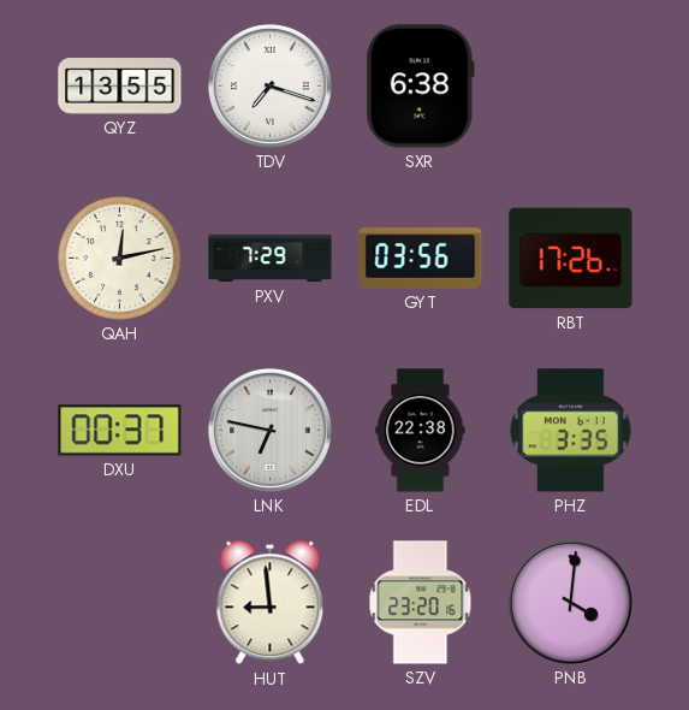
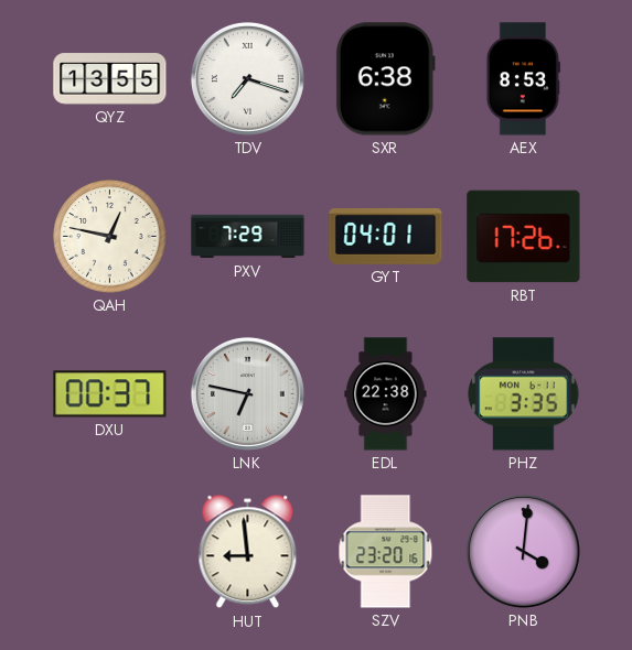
AEX: none -> 8:53
QAH: 12:13 -> 12:47
GYT: 03:56 -> 04:01
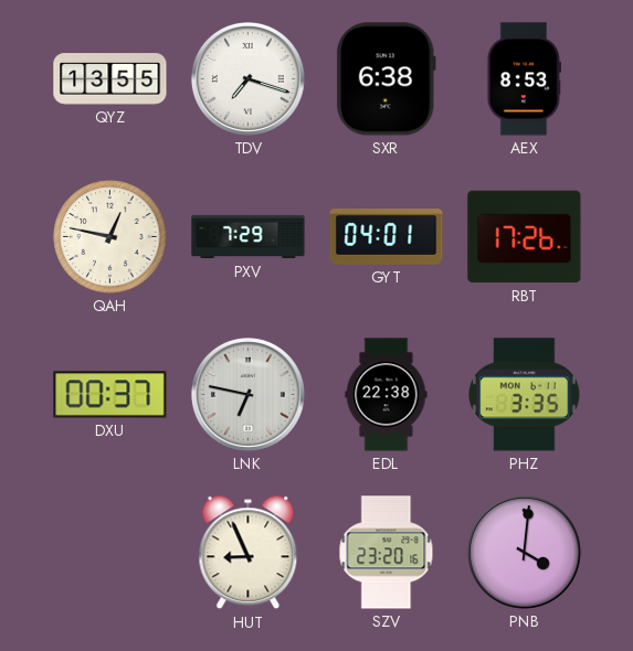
HUT: 8:59 -> 8:56
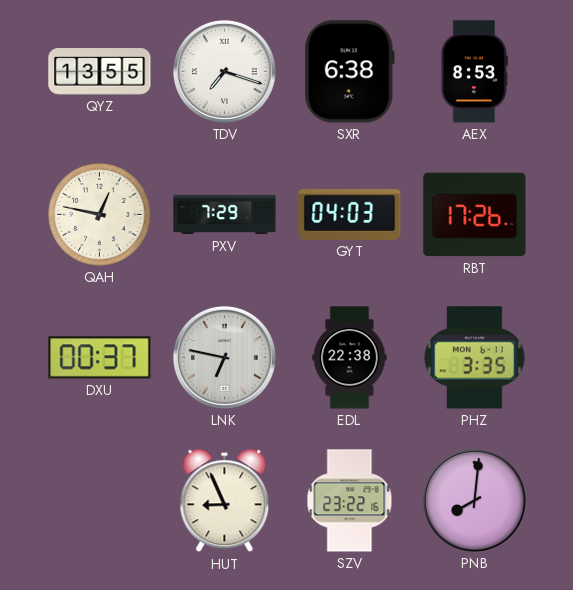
GYT: 04:01 -> 04:03
SZV: 23:20 -> 23:22
PNB: 4:01 -> 8:01
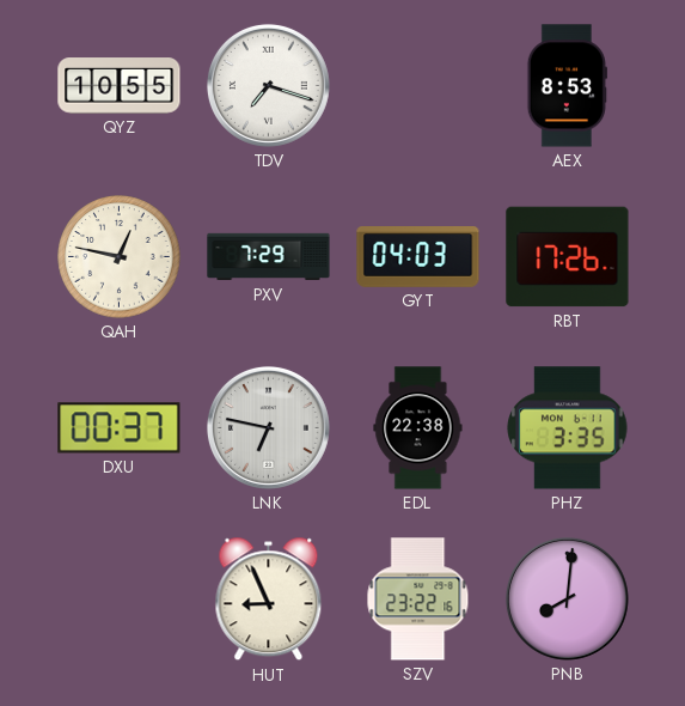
QYZ: 13:55 -> 10:55
SXR: 6:38 -> none
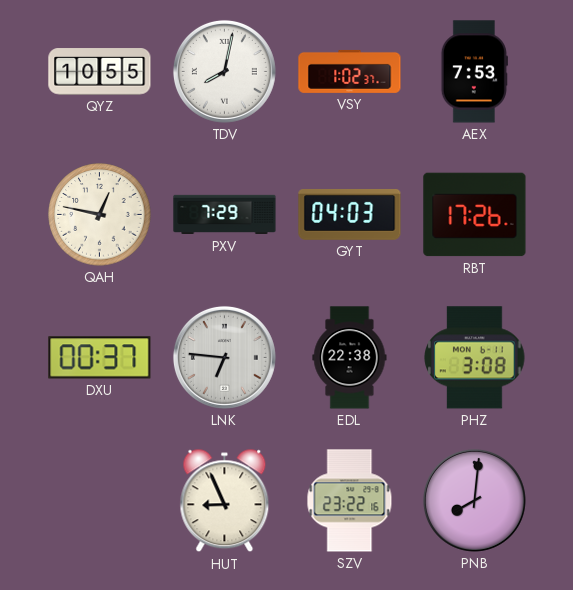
TDV: 7:18 -> 8:02
VSY: none -> 1:02
AEX: 8:53 -> 7:53
LNK: 6:47 -> 6:46
PHZ: 3:35 -> 3:08
